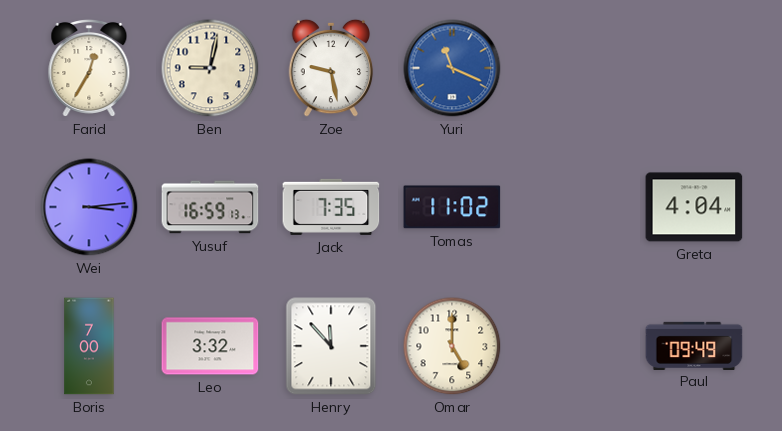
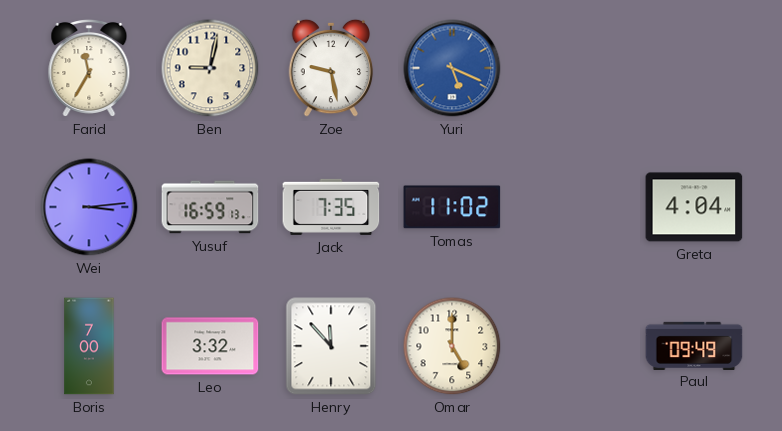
Farid: 12:35 -> 11:35
Yuri: 11:19 -> 5:19
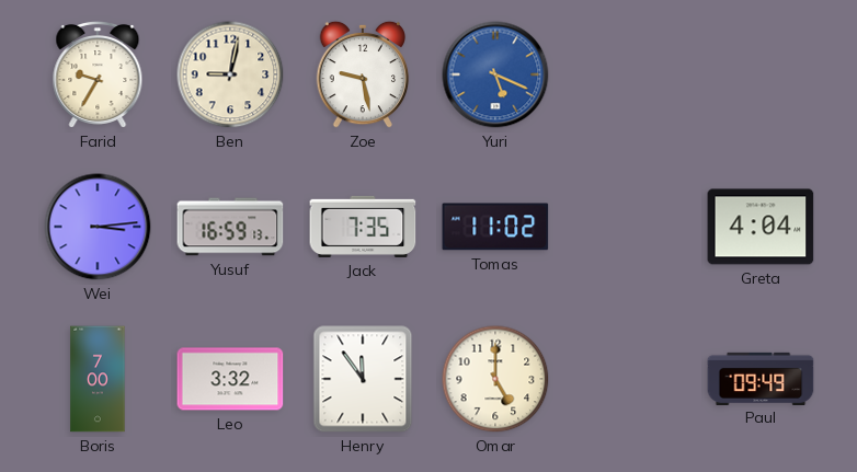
Farid: 11:35 -> 9:35
Henry: 11:53 -> 11:54
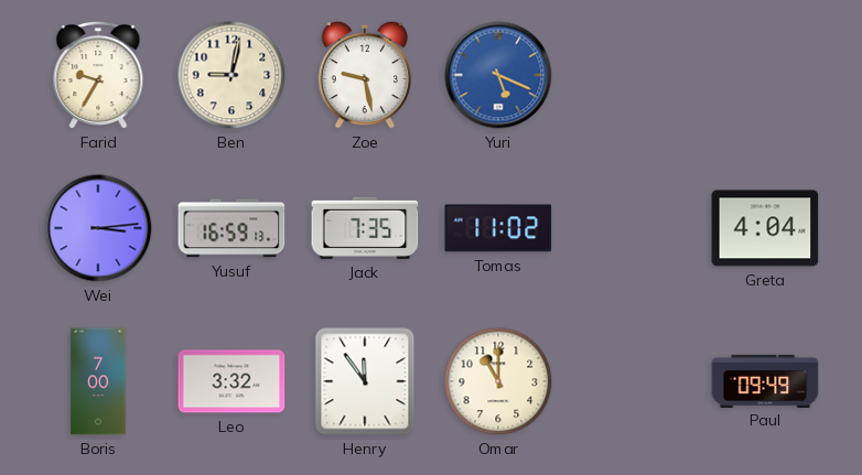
Omar: 5:00 -> 11:00
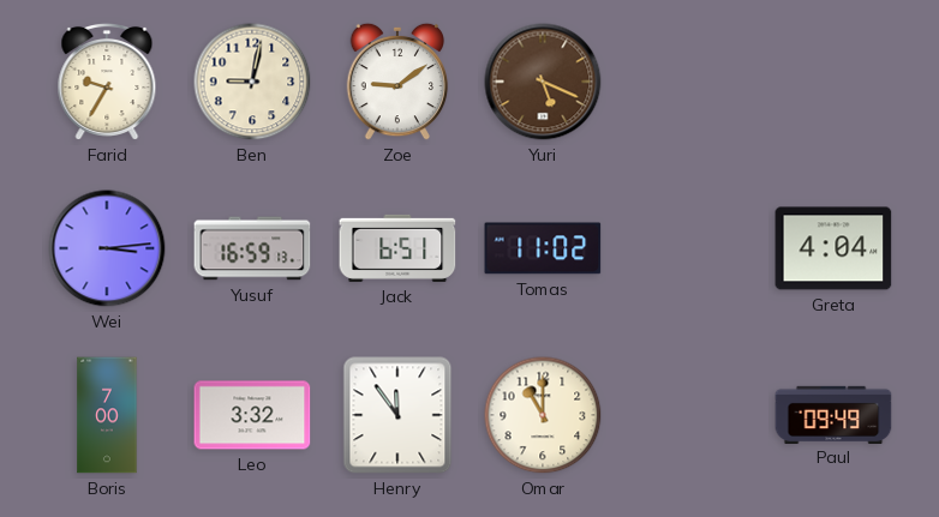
Zoe: 9:28 -> 9:09
Yuri dial: blue -> brown
Jack: 7:35 -> 6:51
